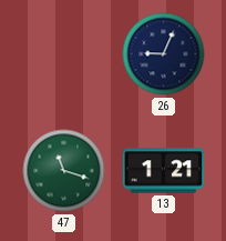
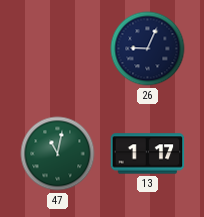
47: 11:18 -> 11:02
13: 1:21 -> 1:17
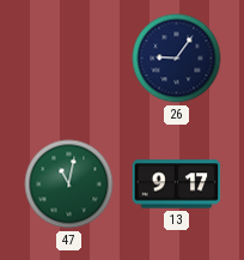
26: 9:04 -> 9:06
13: 1:17 -> 9:17
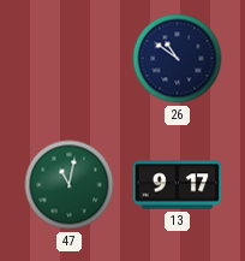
26: 9:06 -> 10:51
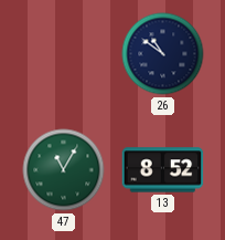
47: 11:02 -> 11:05
13: 9:17 -> 8:52
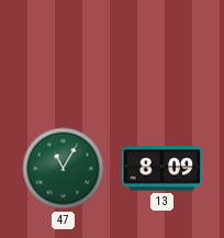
26: 10:51 -> none
13: 8:52 -> 8:09
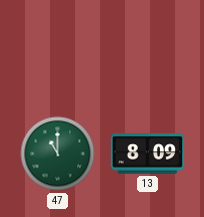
47: 11:05 -> 11:00
